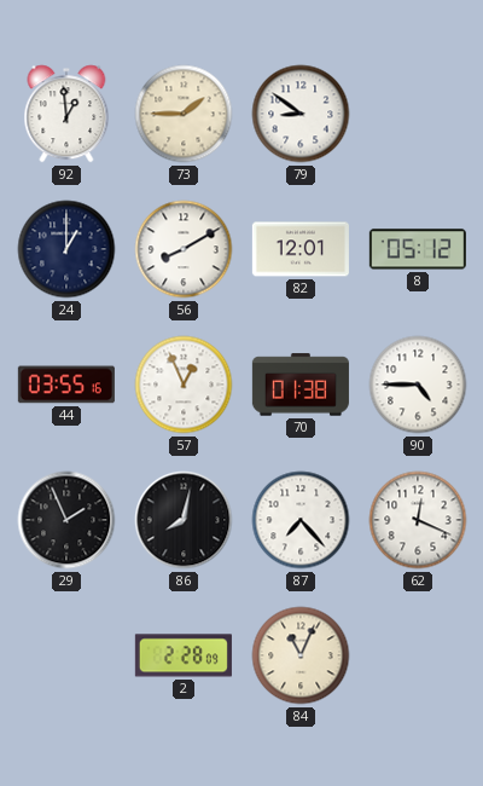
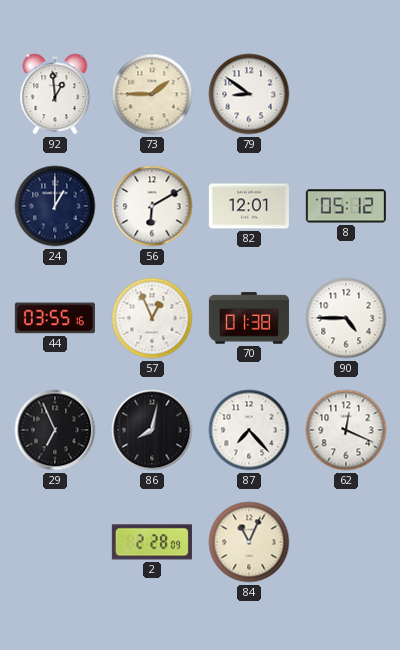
56: 8:10 -> 6:10
29: 1:56 -> 6:56
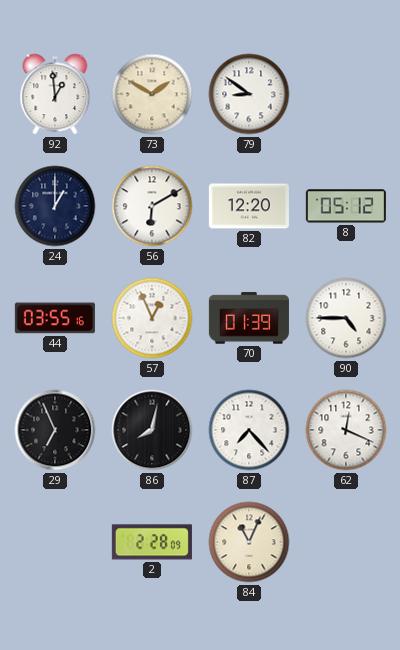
73: 1:45 -> 1:50
82: 12:01 -> 12:20
70: 01:38 -> 01:39
